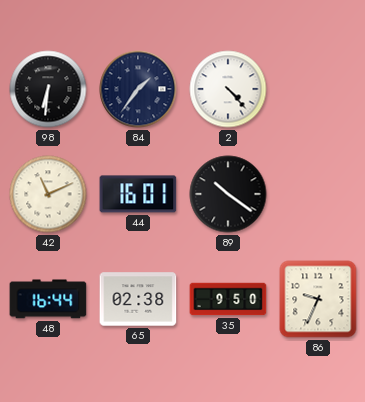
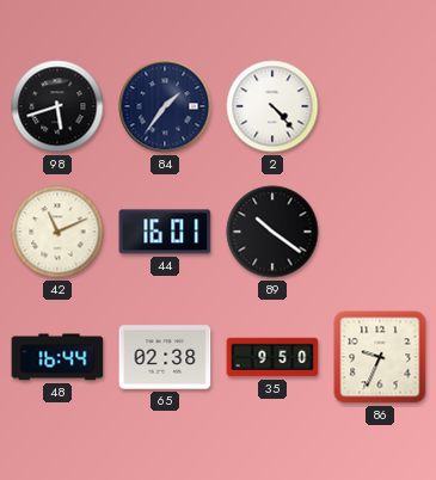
98: 6:31 -> 5:42
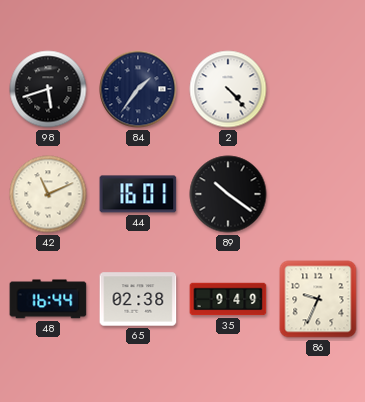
35: 9:50 -> 9:49
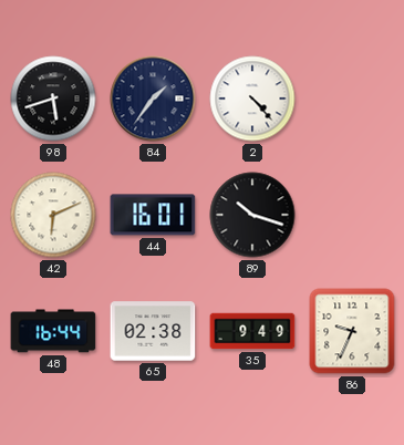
42: 11:11 -> 6:11
89: 10:21 -> 10:18
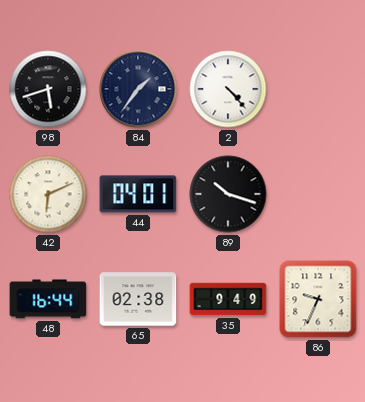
44: 16:01 -> 04:01
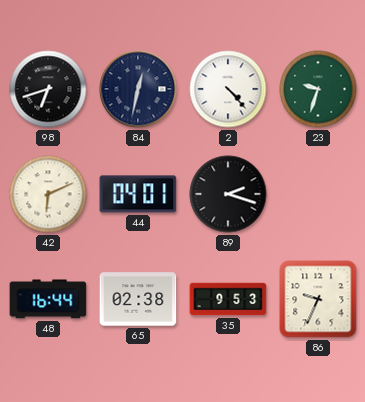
98: 5:42 -> 6:42
84: 1:36 -> 12:32
23: none -> 9:33
89: 10:18 -> 2:18
35: 9:49 -> 9:53
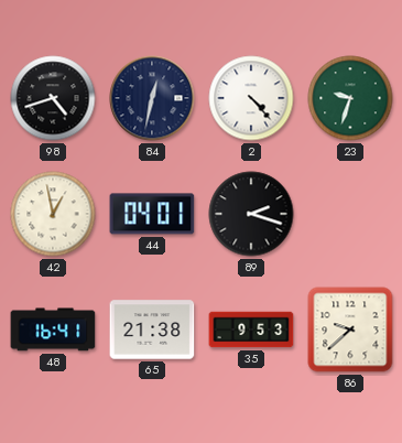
98: 6:42 -> 4:42
42: 6:11 -> 12:58
48: 16:44 -> 16:41
65: 02:38 -> 21:38
86: 9:34 -> 9:38
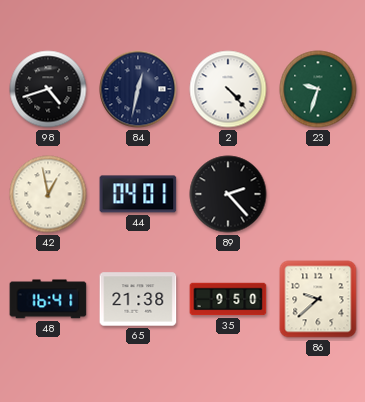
89: 2:18 -> 2:23
35: 9:53 -> 9:50
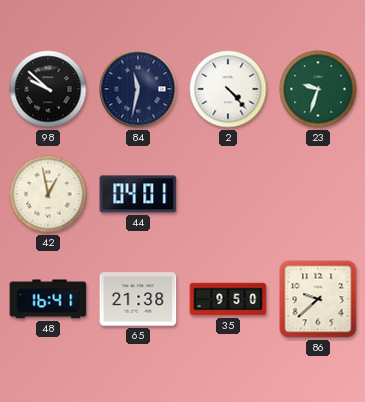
98: 4:42 -> 9:52
84: 12:32 -> 11:32
89: 2:23 -> none
